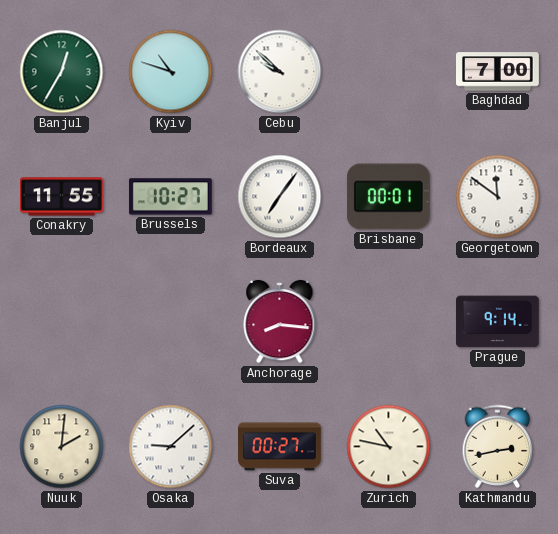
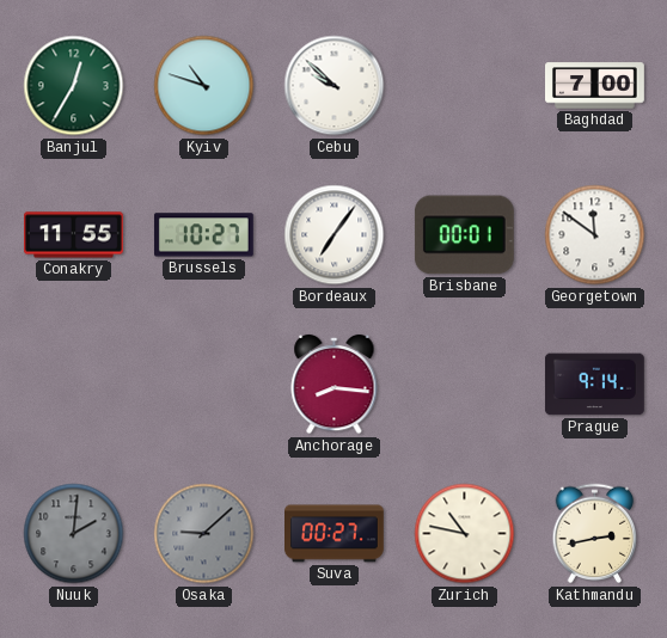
Nuuk dial: cream -> grey
Osaka dial: white -> grey
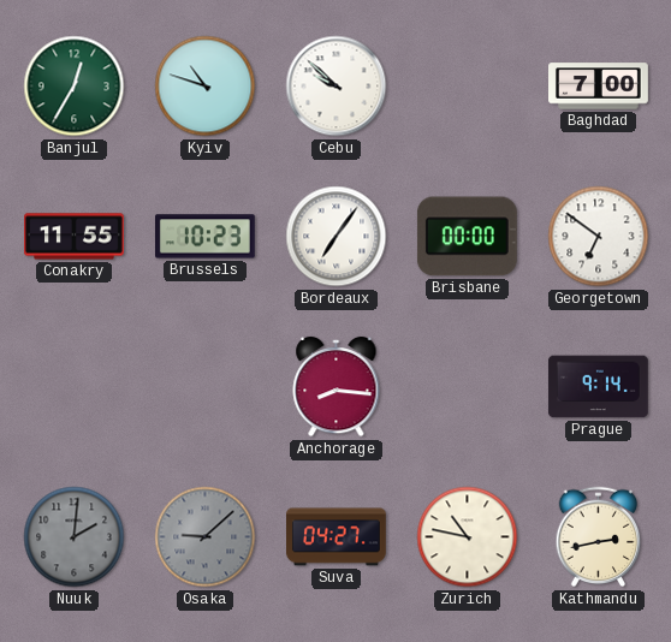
Brussels: 10:27 -> 10:23
Brisbane: 00:01 -> 00:00
Georgetown: 11:51 -> 6:51
Suva: 00:27 -> 04:27
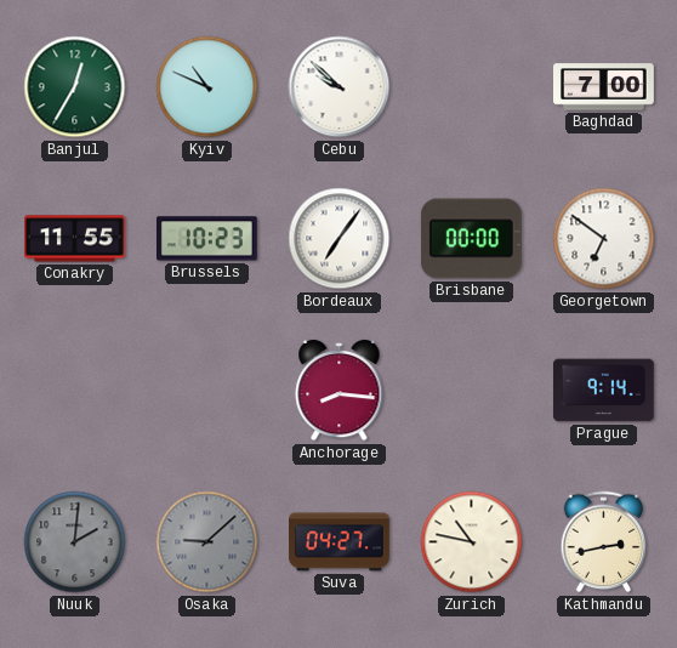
Kyiv: 10:48 -> 10:49
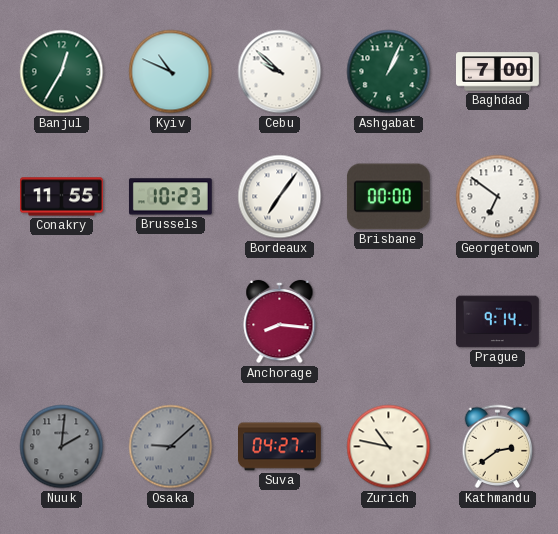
Ashgabat: none -> 1:04
Kathmandu: 2:43 -> 2:39
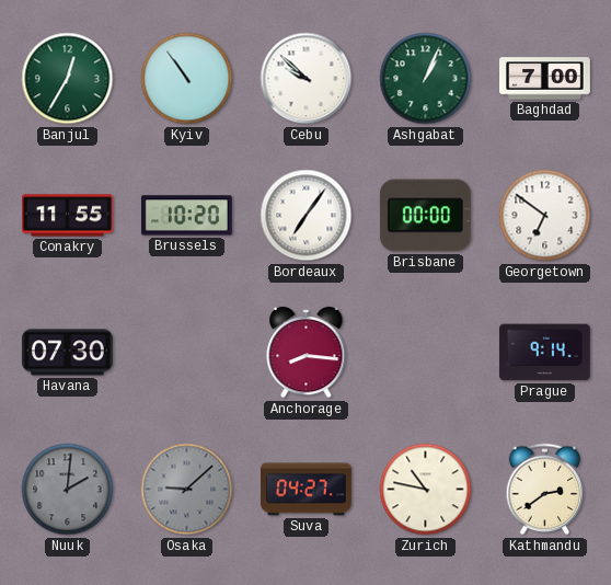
Kyiv: 10:49 -> 10:54
Brussels: 10:23 -> 10:20
Havana: none -> 07:30
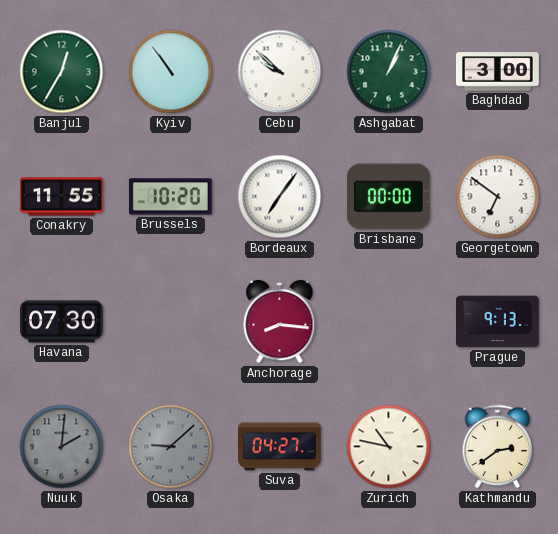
Baghdad: 7:00 -> 3:00
Prague: 9:14 -> 9:13
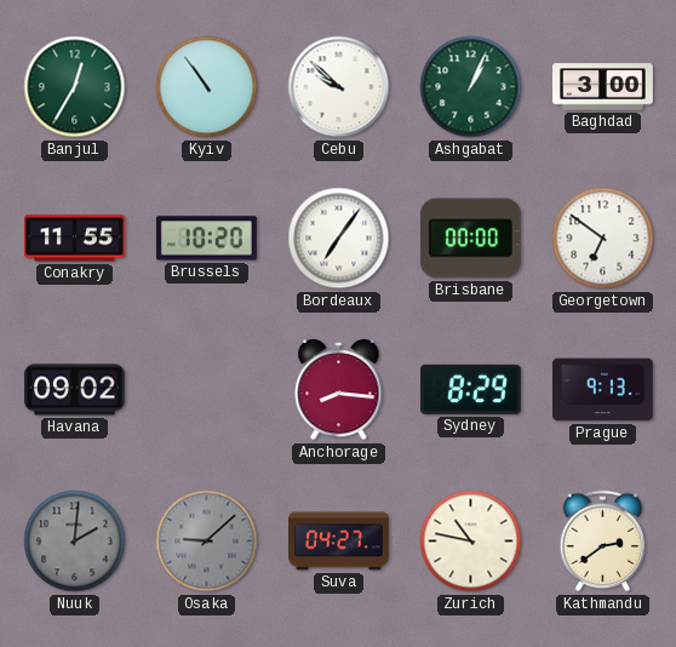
Havana: 07:30 -> 09:02
Sydney: none -> 8:29
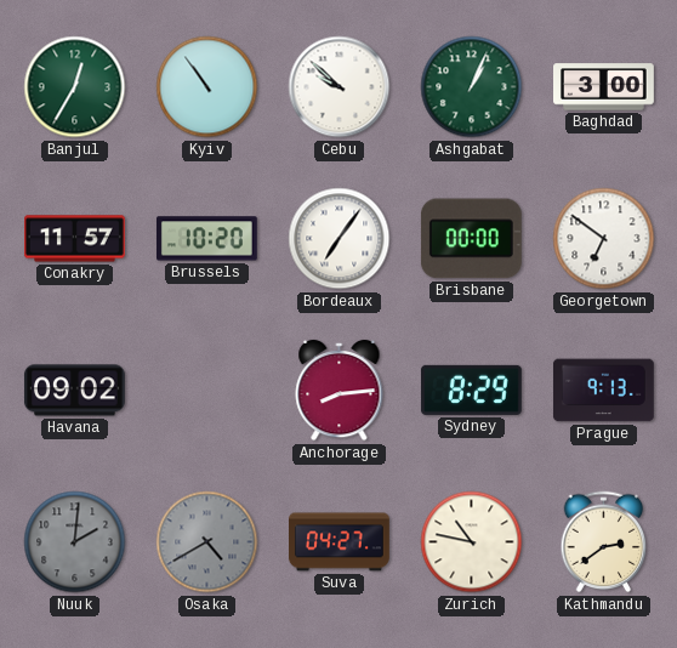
Conakry: 11:55 -> 11:57
Anchorage: 8:16 -> 8:14
Osaka: 9:08 -> 4:40
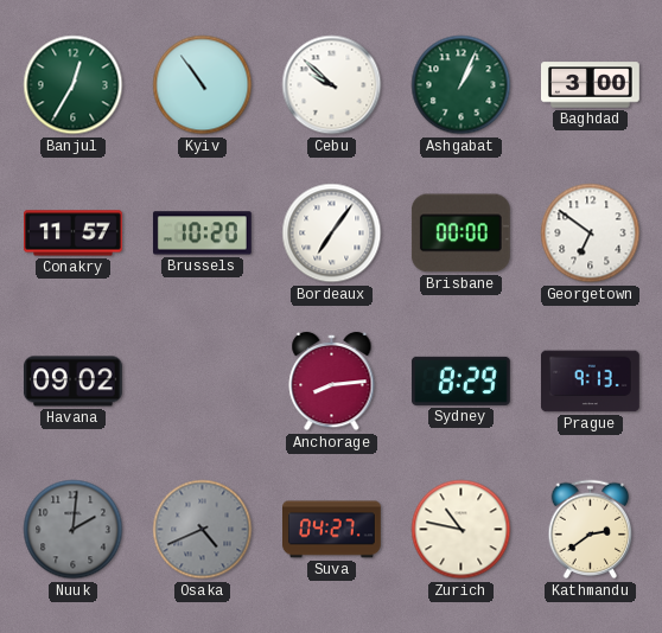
Osaka: 4:40 -> 4:41
